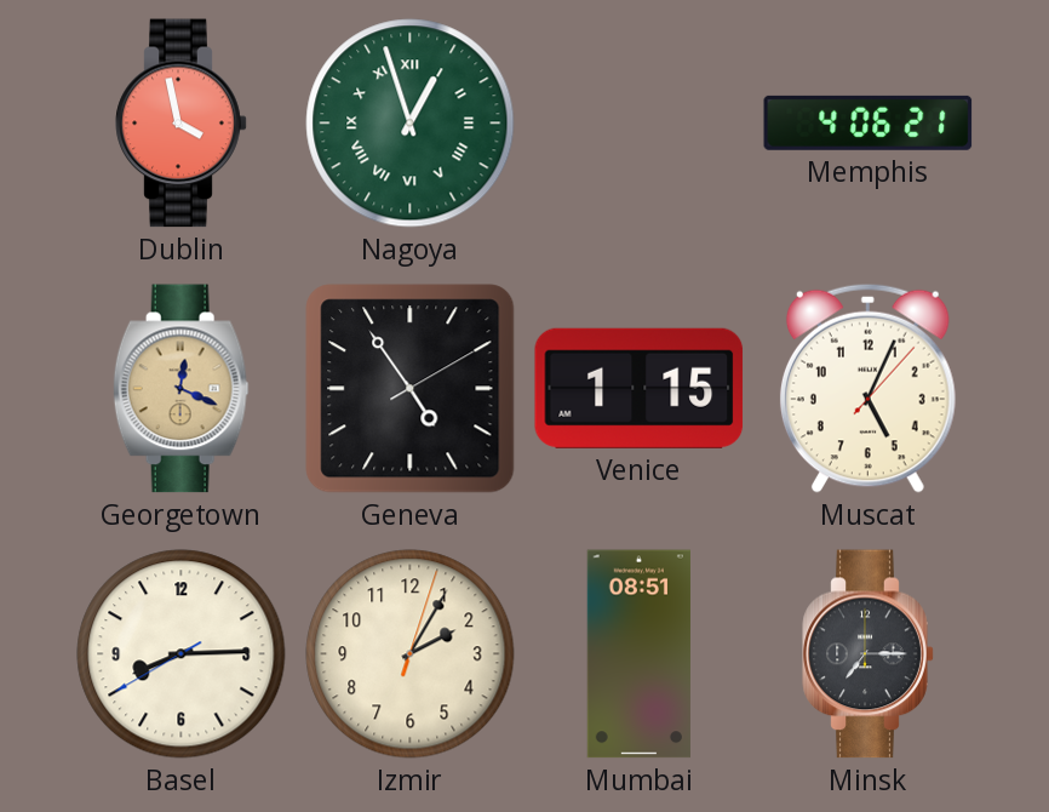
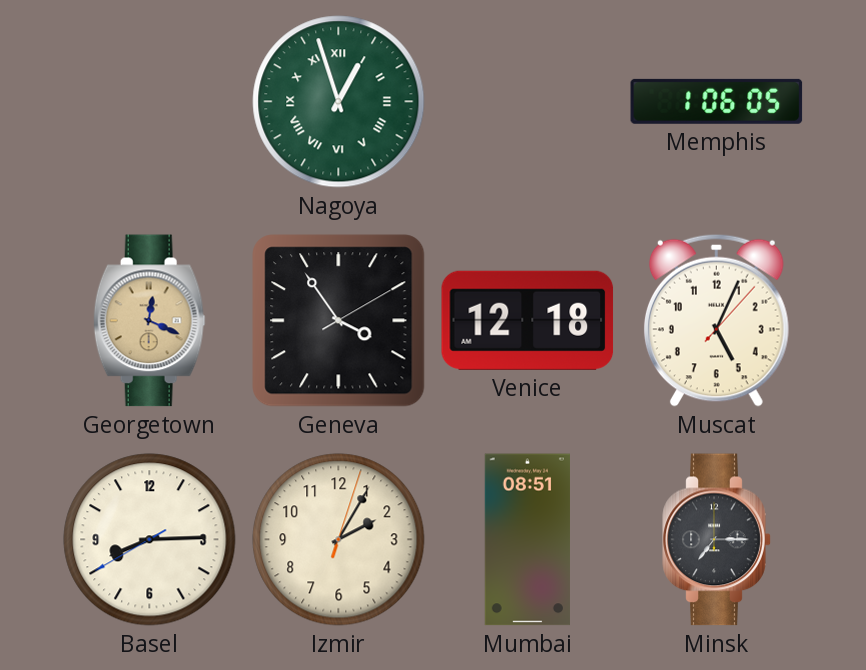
Dublin: 3:58 -> none
Memphis: 4:06 -> 1:06
Geneva: 4:54 -> 3:54
Venice: 1:15 -> 12:18
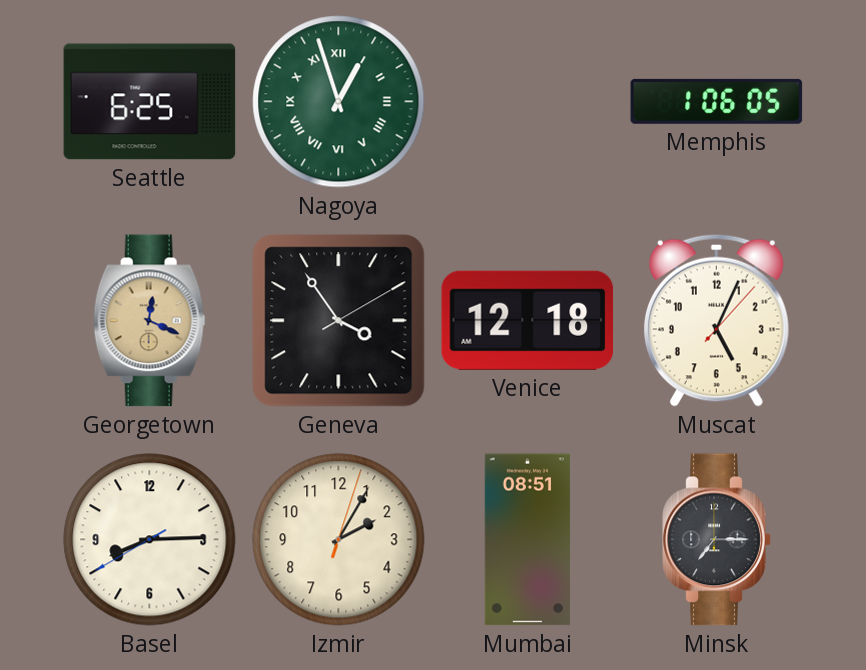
Seattle: none -> 6:25
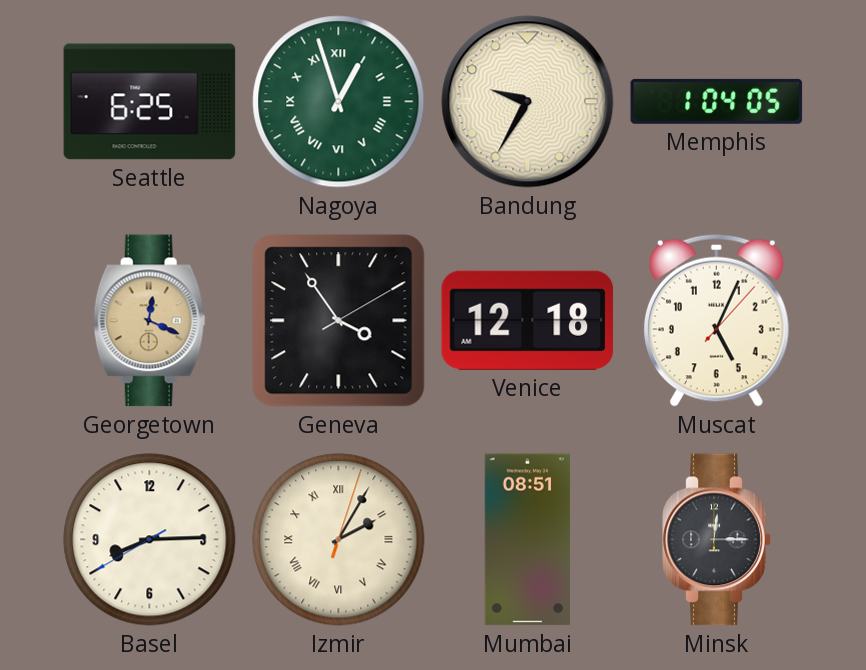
Bandung: none -> 9:35
Memphis: 1:06 -> 1:04
Izmir numerals: Arabic -> Roman
Minsk: 7:15 -> 12:15
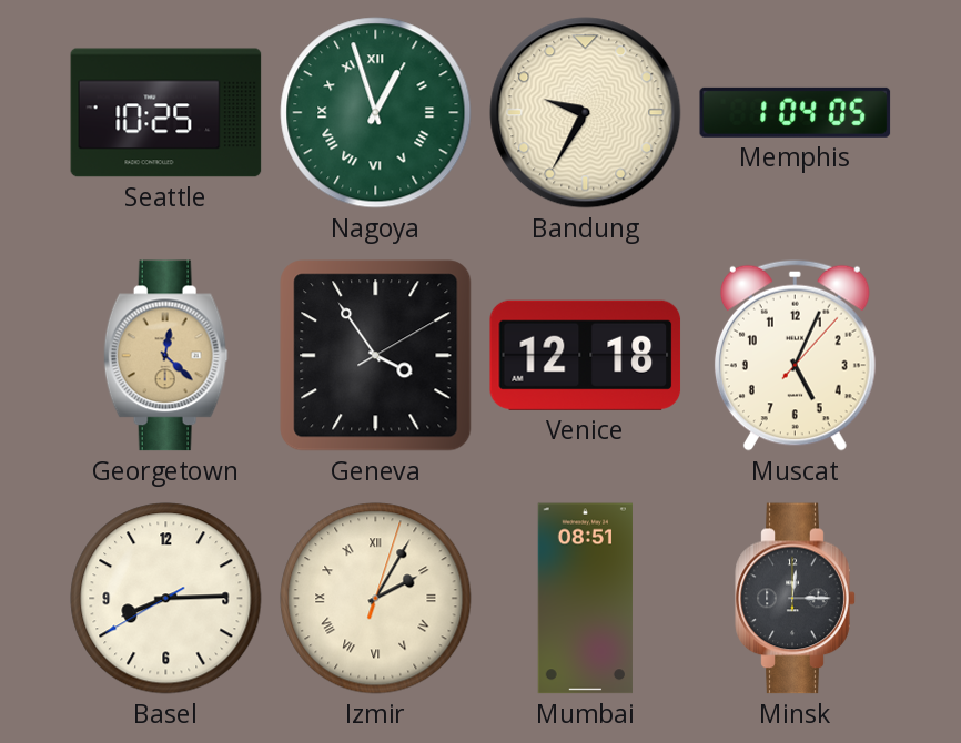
Seattle: 6:25 -> 10:25
Georgetown: 12:19 -> 12:22
